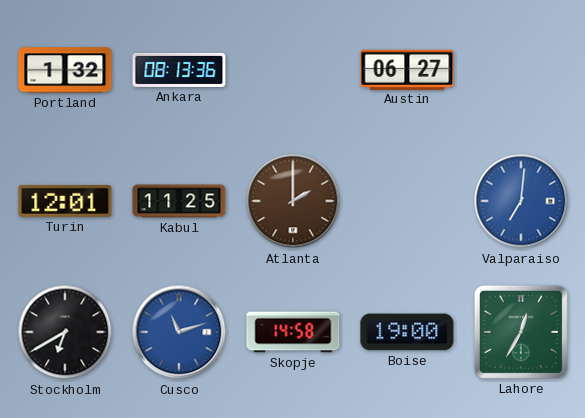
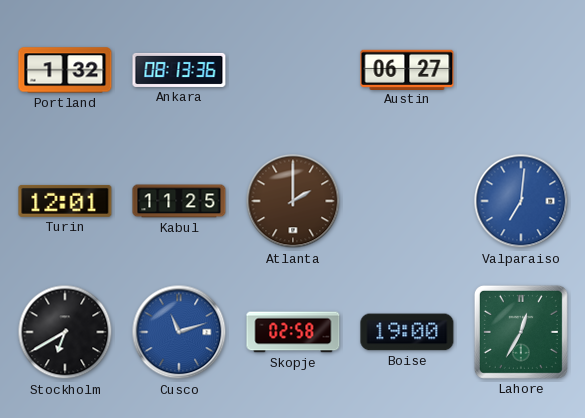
Skopje: 14:58 -> 02:58
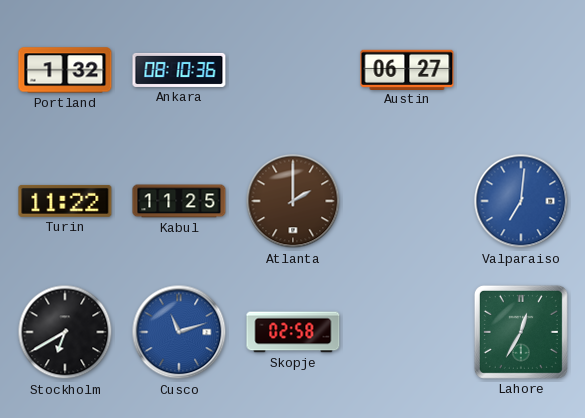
Ankara: 08:13 -> 08:10
Turin: 12:01 -> 11:22
Boise: 19:00 -> none
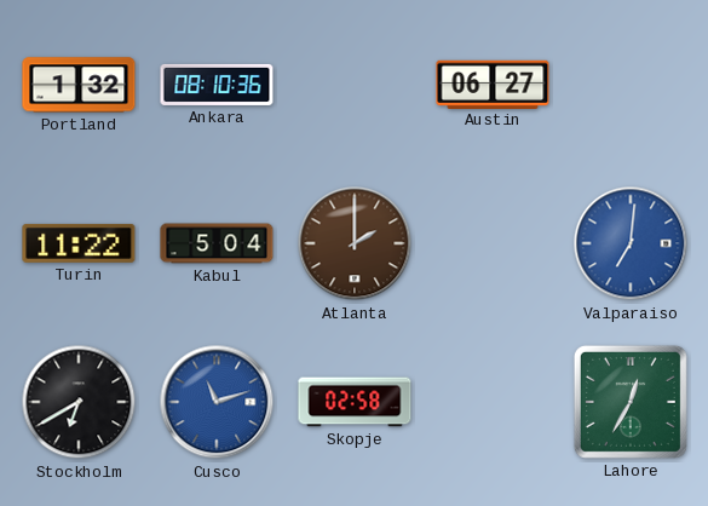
Kabul: 11:25 -> 5:04
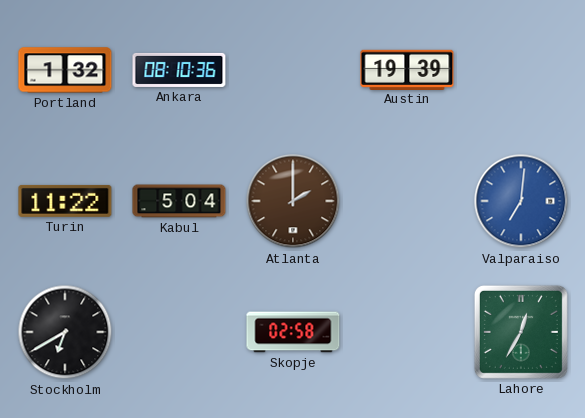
Austin: 06:27 -> 19:39
Cusco: 11:12 -> none
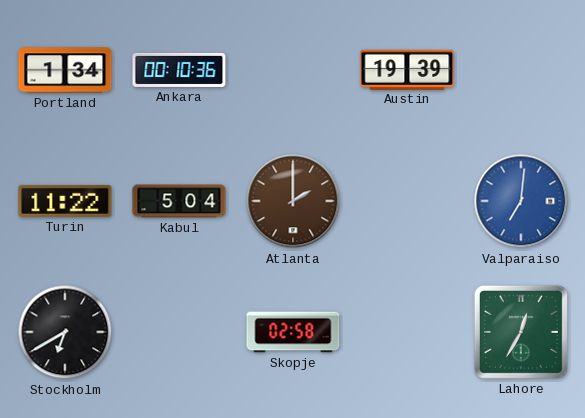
Portland: 1:32 -> 1:34
Ankara: 08:10 -> 00:10
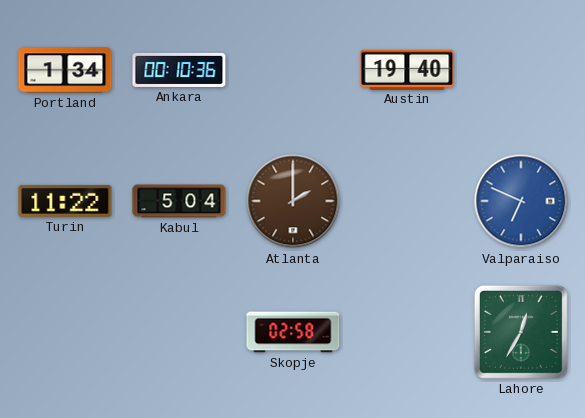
Austin: 19:39 -> 19:40
Valparaiso: 7:01 -> 6:49
Stockholm: 6:40 -> none
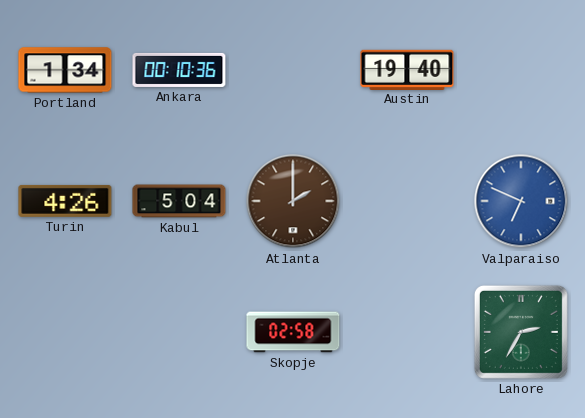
Turin: 11:22 -> 4:26
Lahore: 12:35 -> 2:35
